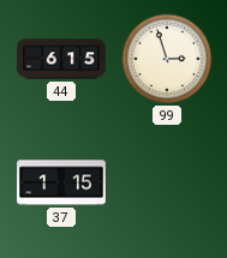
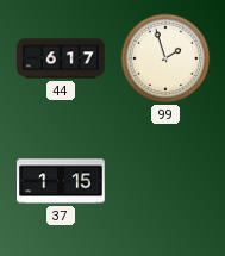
44: 6:15 -> 6:17
99: 2:57 -> 1:57
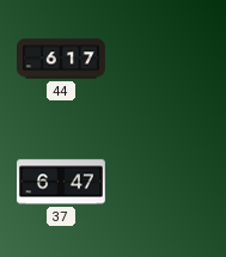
99: 1:57 -> none
37: 1:15 -> 6:47
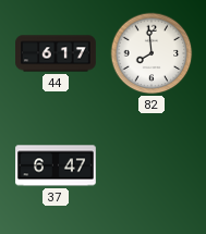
82: none -> 7:59
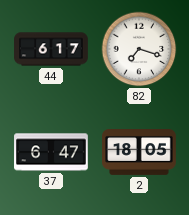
82: 7:59 -> 7:18
2: none -> 18:05
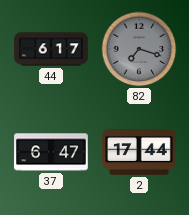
82 dial: white -> grey
2: 18:05 -> 17:44
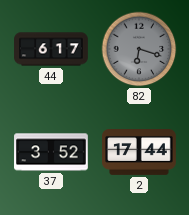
82: 7:18 -> 6:18
37: 6:47 -> 3:52
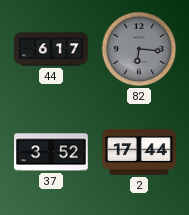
82: 6:18 -> 6:16
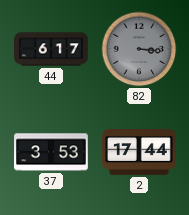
82: 6:16 -> 3:16
37: 3:52 -> 3:53
